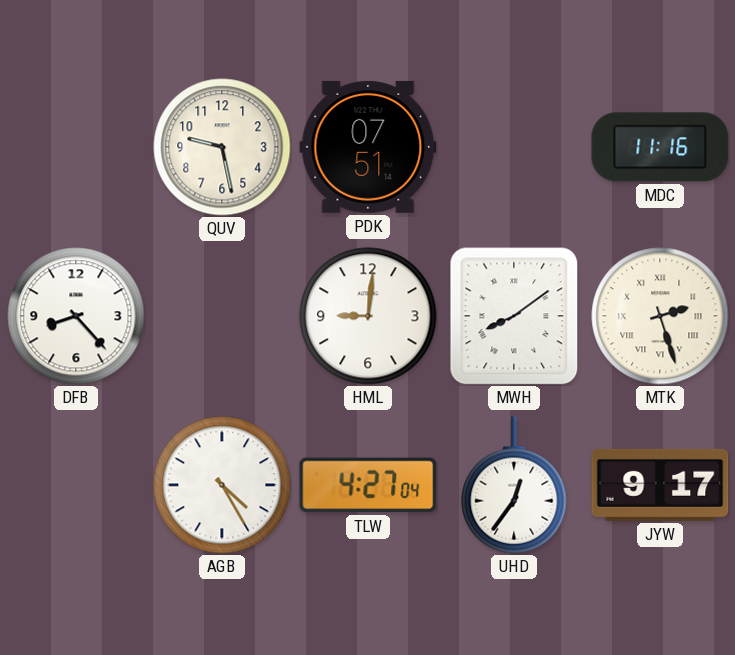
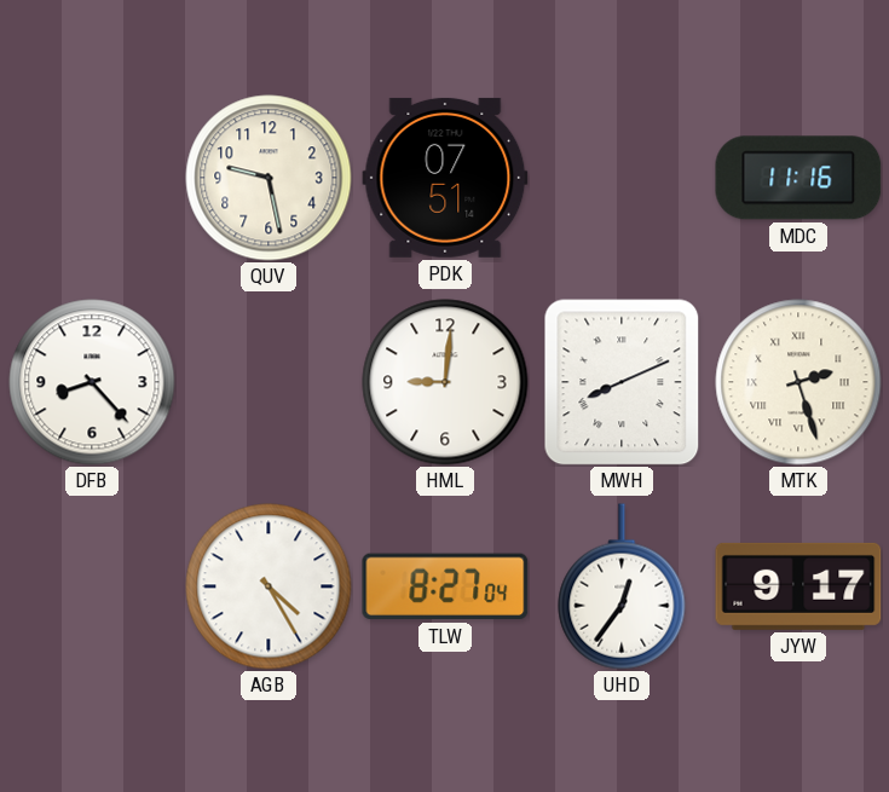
MWH: 8:09 -> 8:11
TLW: 4:27 -> 8:27
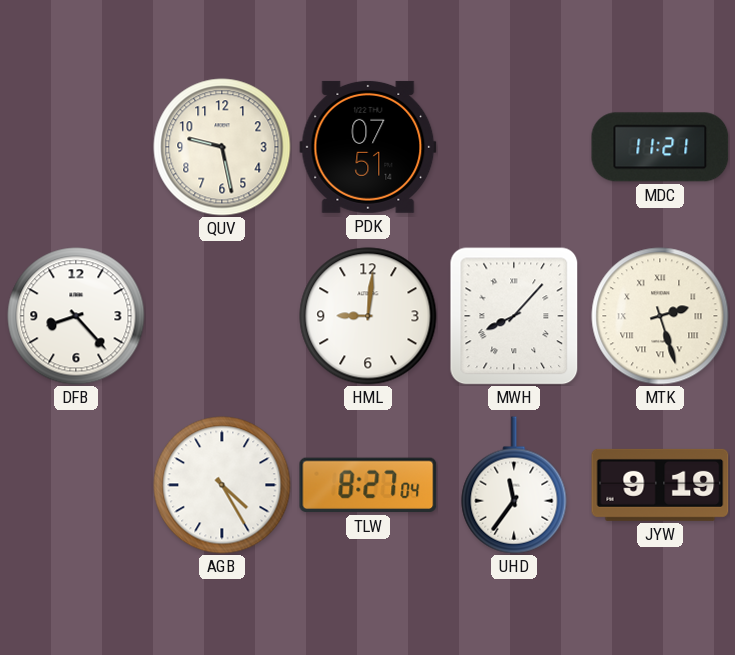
MDC: 11:16 -> 11:21
MWH: 8:11 -> 8:07
UHD: 12:36 -> 11:36
JYW: 9:17 -> 9:19
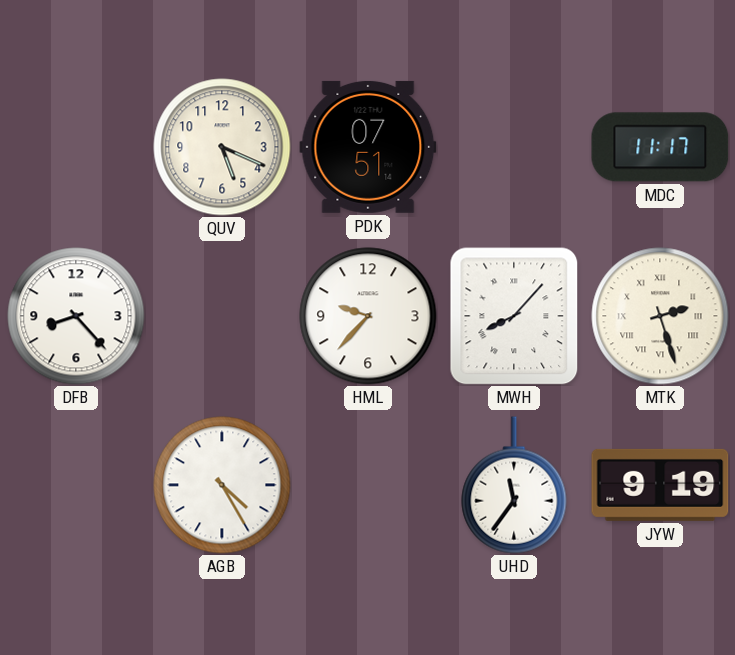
QUV: 9:28 -> 5:19
MDC: 11:21 -> 11:17
HML: 9:01 -> 9:37
TLW: 8:27 -> none
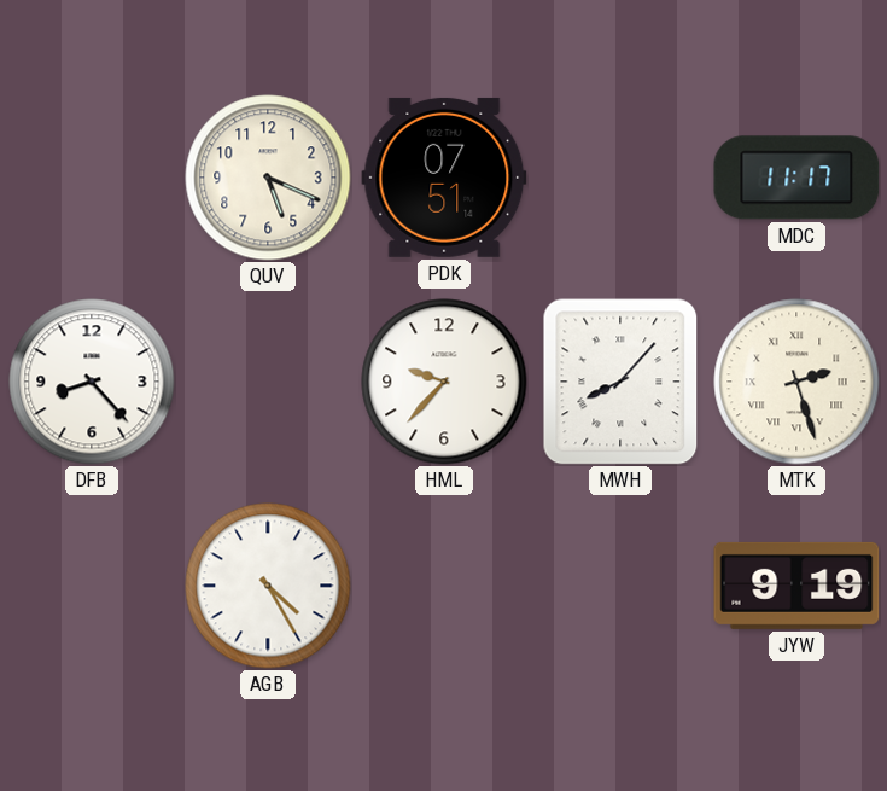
UHD: 11:36 -> none
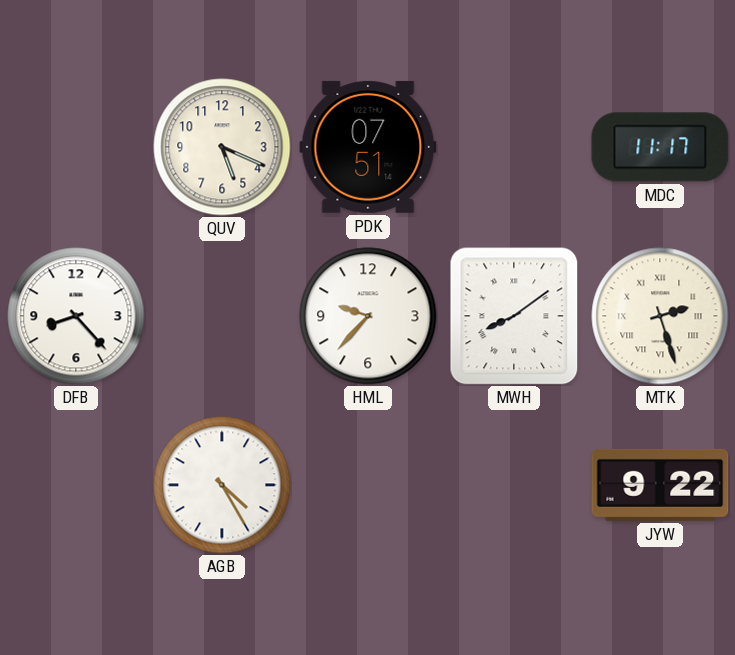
MWH: 8:07 -> 8:09
JYW: 9:19 -> 9:22
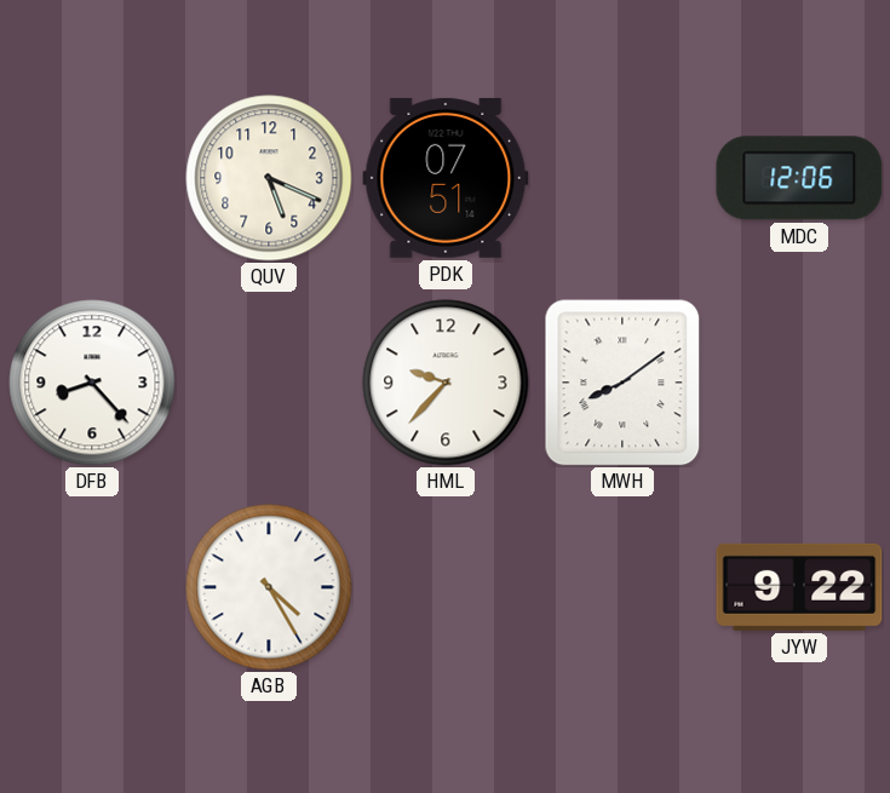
MDC: 11:17 -> 12:06
MTK: 2:27 -> none
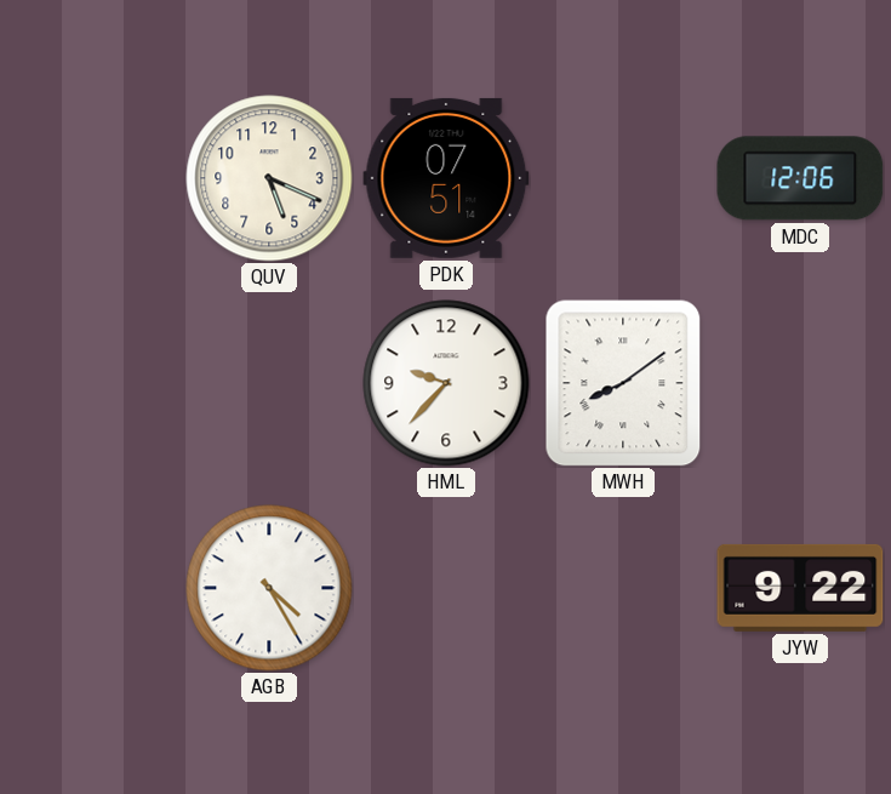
DFB: 8:23 -> none
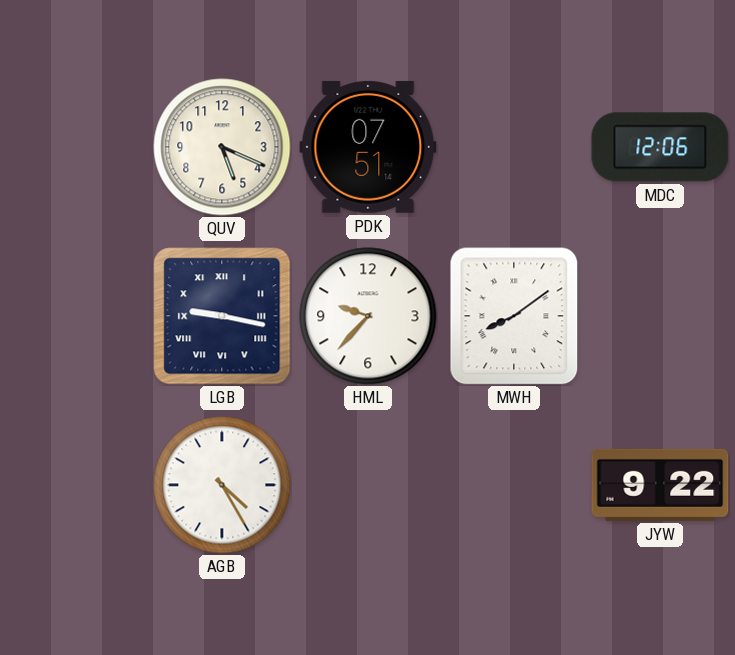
LGB: none -> 9:17
